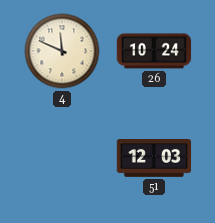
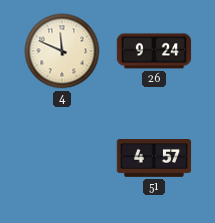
26: 10:24 -> 9:24
51: 12:03 -> 4:57
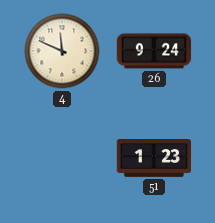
51: 4:57 -> 1:23
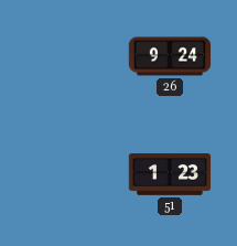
4: 11:49 -> none
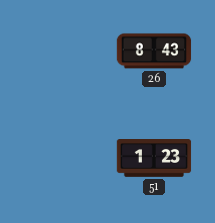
26: 9:24 -> 8:43
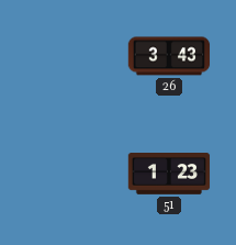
26: 8:43 -> 3:43
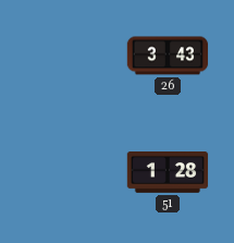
51: 1:23 -> 1:28
